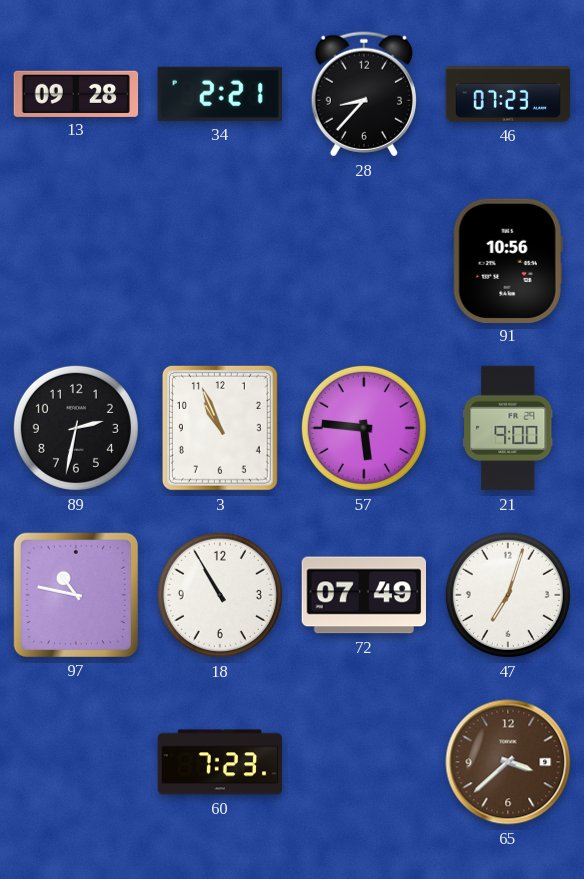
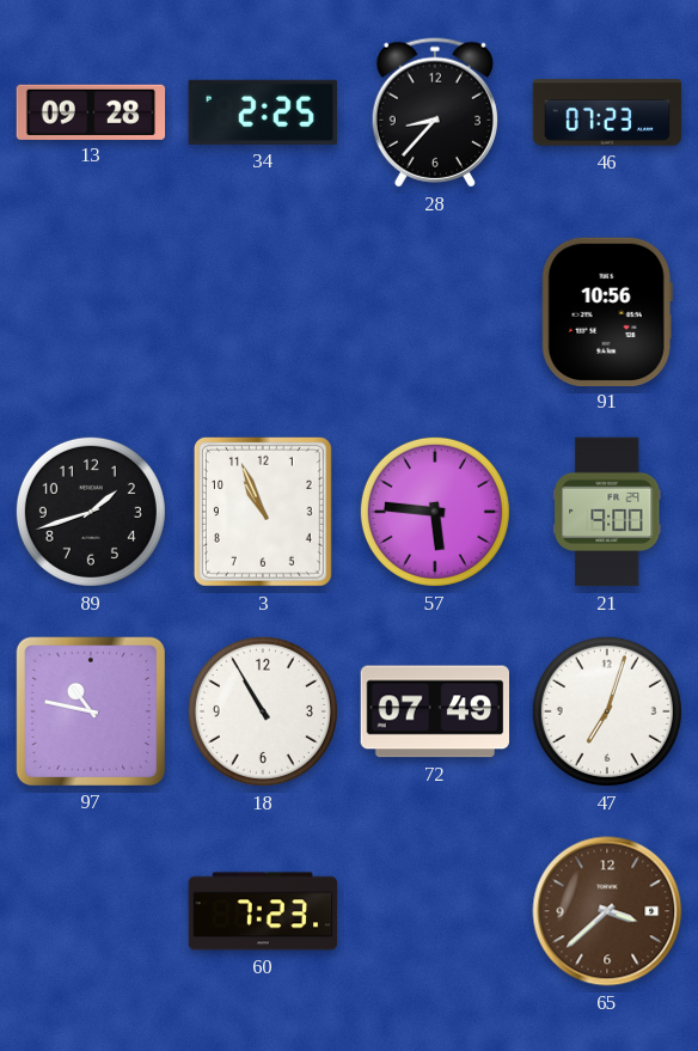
34: 2:21 -> 2:25
89: 2:32 -> 1:42
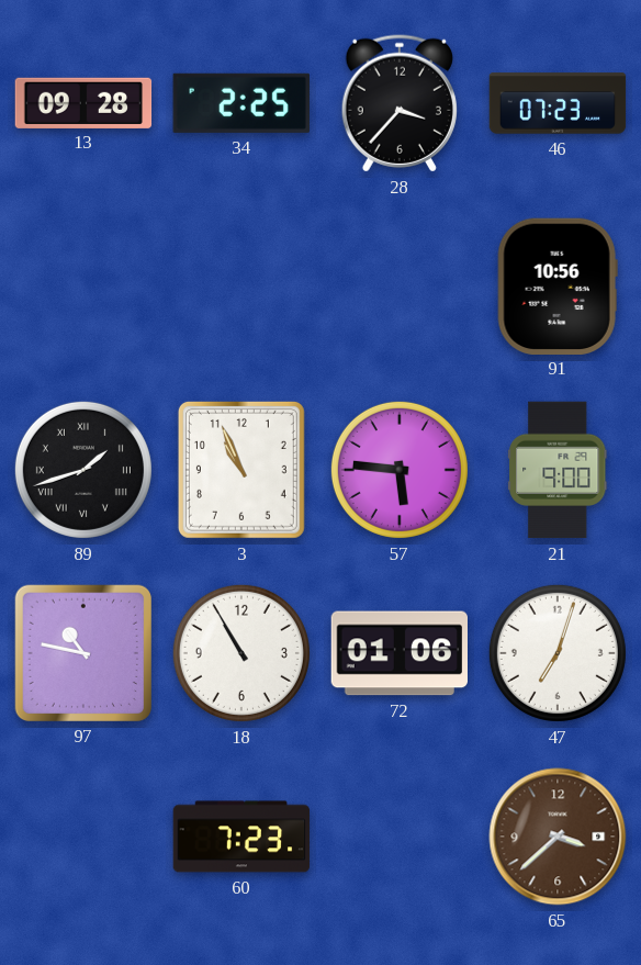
28: 8:37 -> 3:37
89 numerals: Arabic -> Roman
72: 07:49 -> 01:06
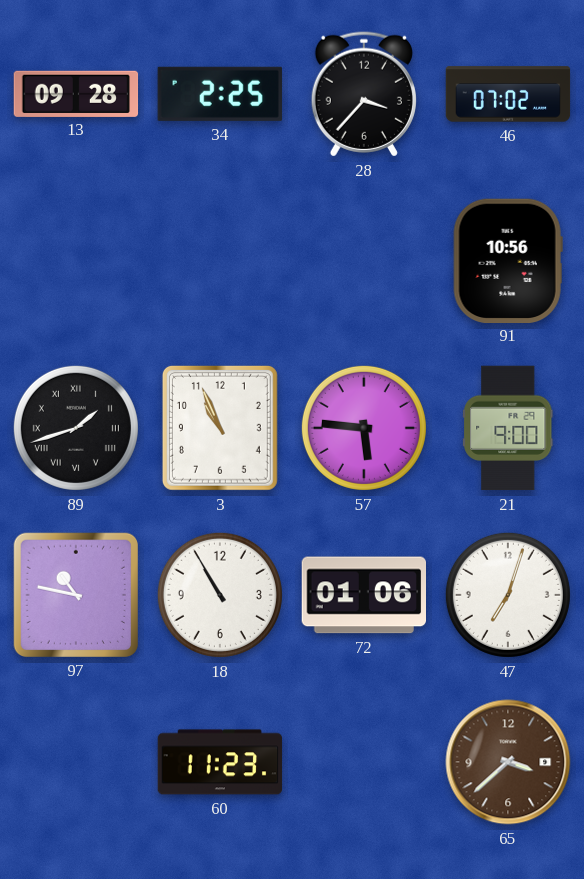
46: 07:23 -> 07:02
60: 7:23 -> 11:23
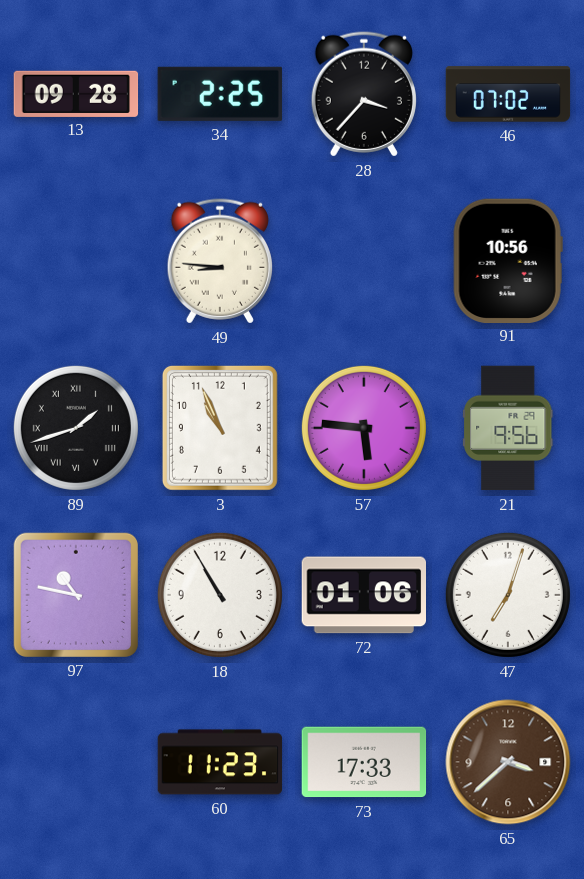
49: none -> 8:46
21: 9:00 -> 9:56
73: none -> 17:33
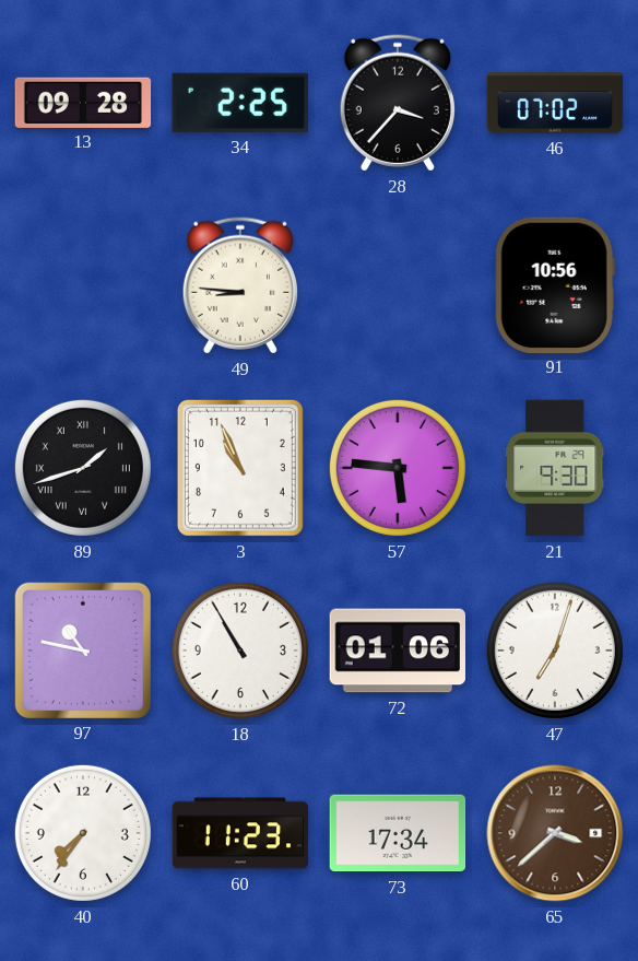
21: 9:56 -> 9:30
40: none -> 7:36
73: 17:33 -> 17:34
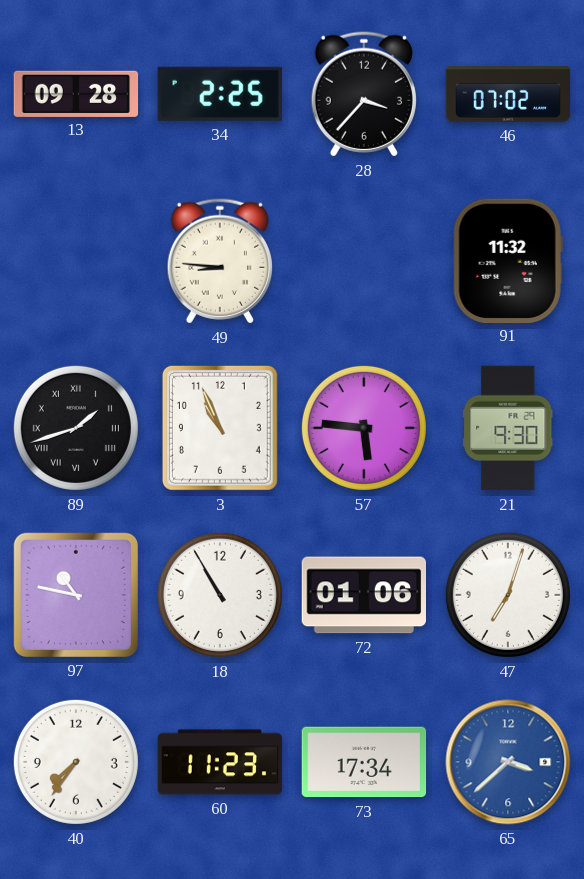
91: 10:56 -> 11:32
65 dial: brown -> blue
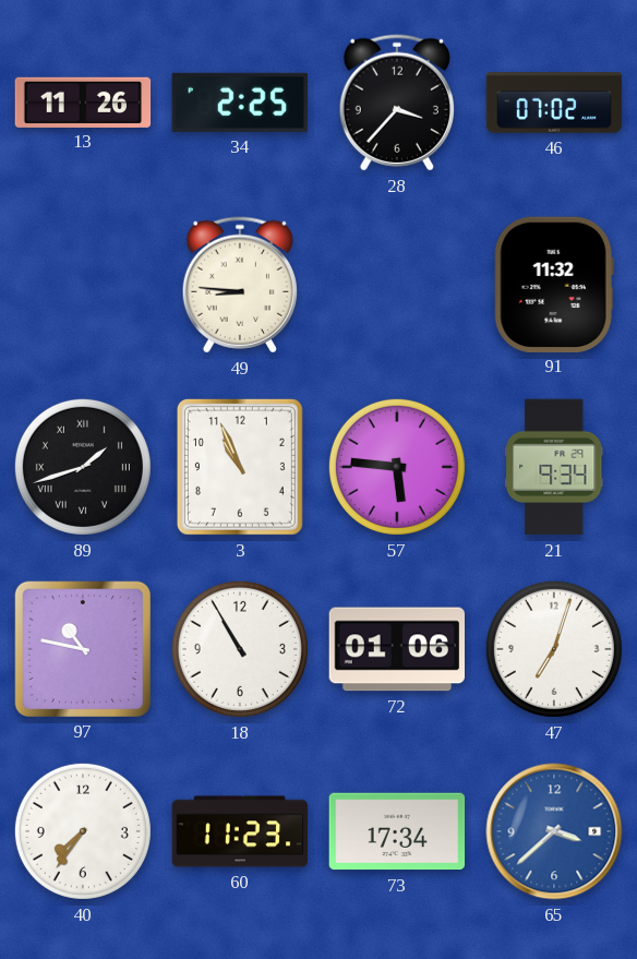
13: 09:28 -> 11:26
21: 9:30 -> 9:34
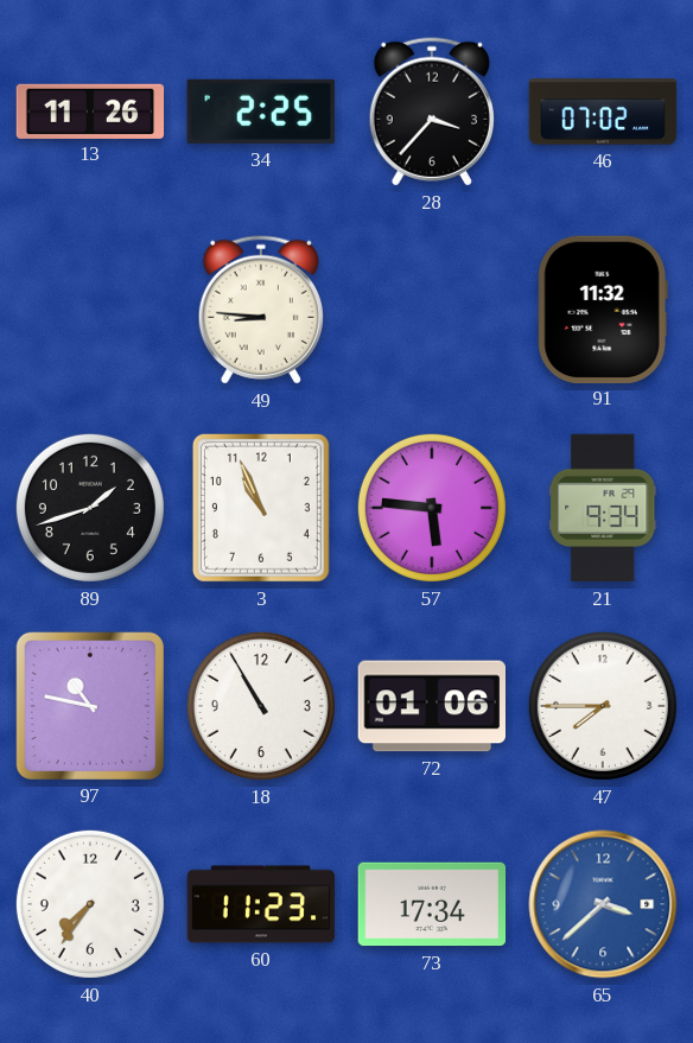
89 numerals: Roman -> Arabic
47: 7:03 -> 7:45
